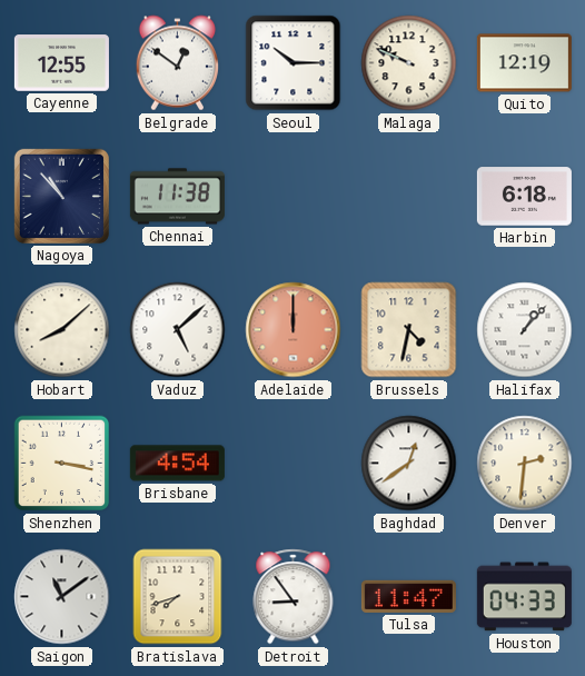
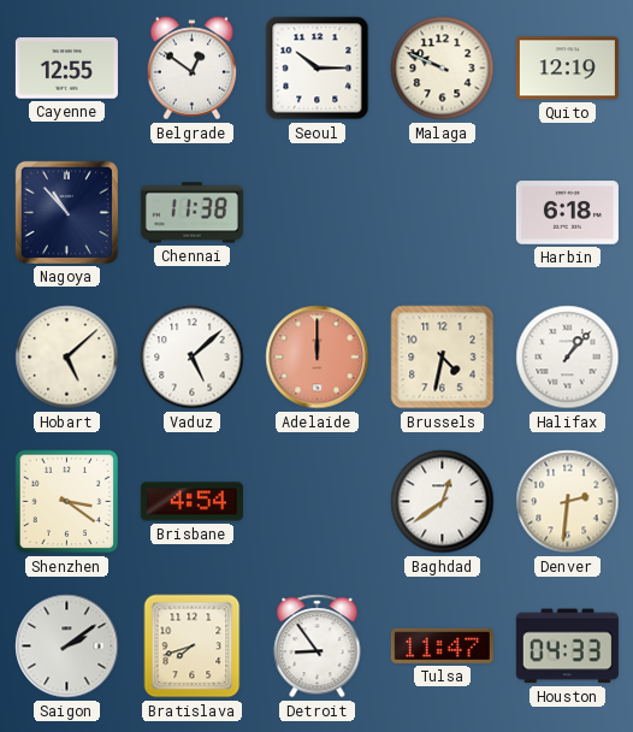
Hobart: 8:08 -> 5:08
Shenzhen: 3:17 -> 3:21
Saigon: 11:09 -> 2:09
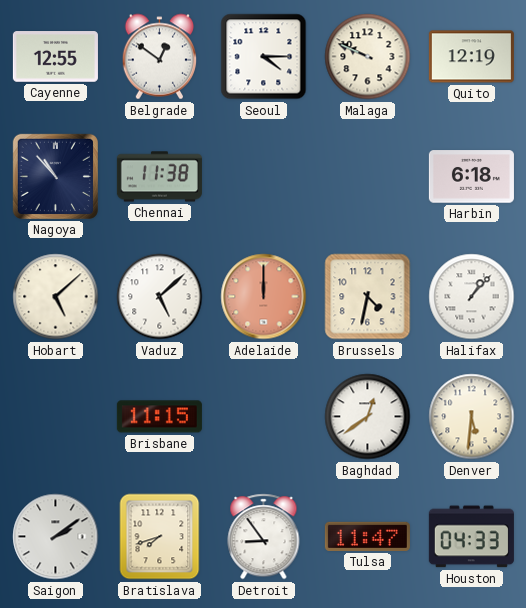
Seoul: 10:15 -> 4:15
Shenzhen: 3:21 -> none
Brisbane: 4:54 -> 11:15
Denver: 2:31 -> 5:31
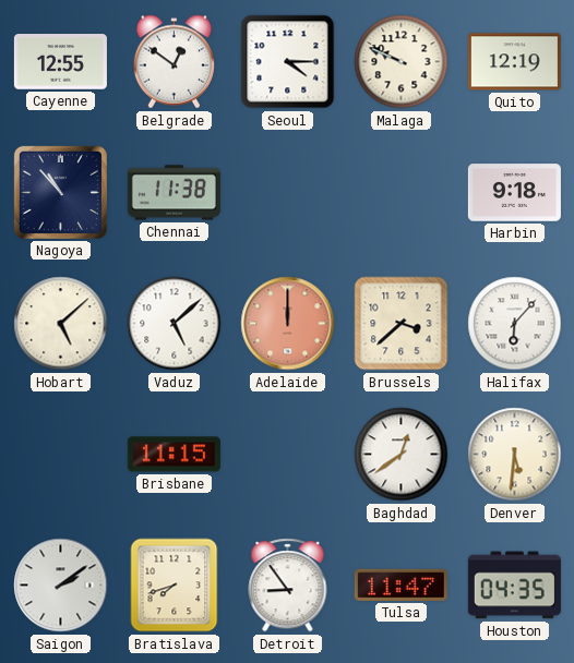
Harbin: 6:18 -> 9:18
Brussels: 4:32 -> 3:38
Halifax: 1:07 -> 6:07
Houston: 04:33 -> 04:35
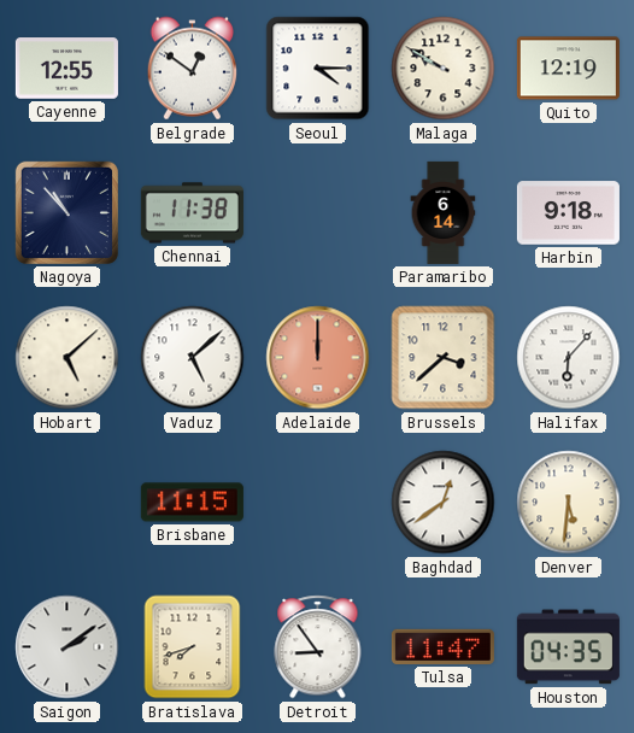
Malaga: 9:49 -> 9:50
Paramaribo: none -> 6:14
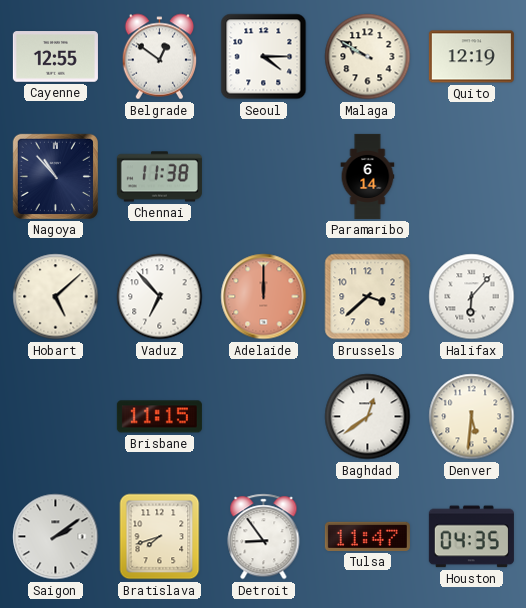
Harbin: 9:18 -> none
Vaduz: 5:08 -> 6:53
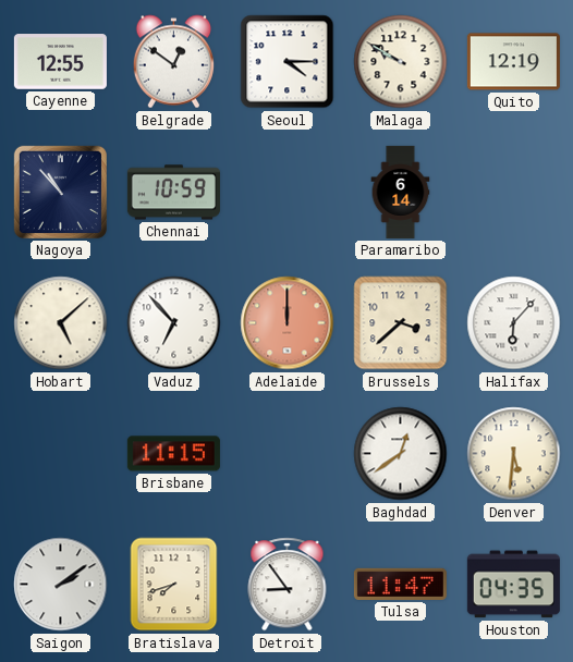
Chennai: 11:38 -> 10:59
